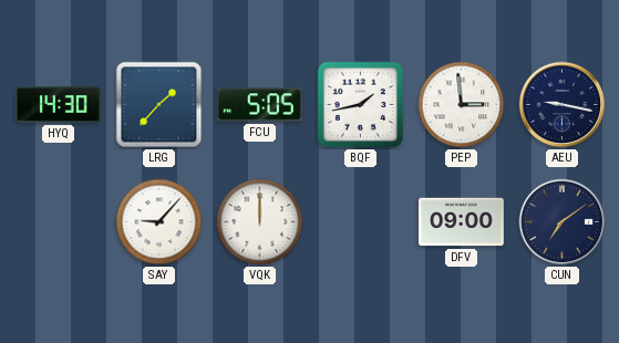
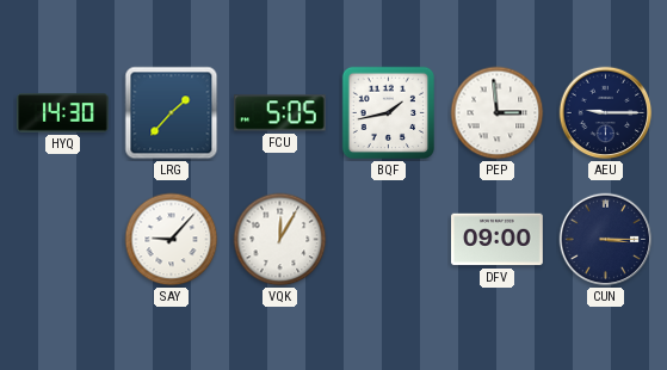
AEU: 9:17 -> 9:15
VQK: 12:00 -> 12:05
CUN: 7:09 -> 3:15
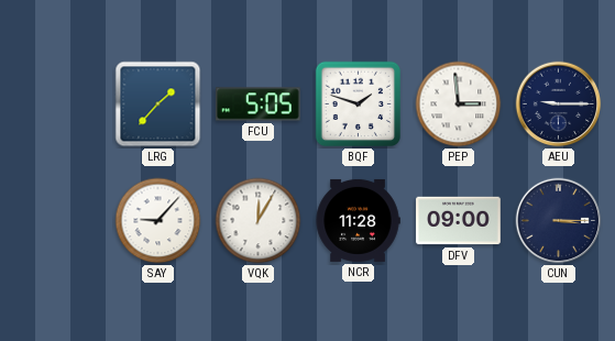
HYQ: 14:30 -> none
BQF: 1:43 -> 1:48
NCR: none -> 11:28
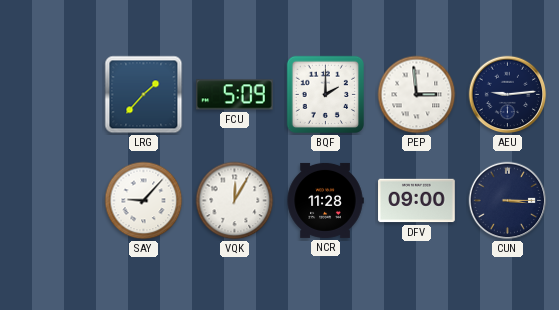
FCU: 5:05 -> 5:09
BQF: 1:48 -> 2:00
AEU: 9:15 -> 9:14
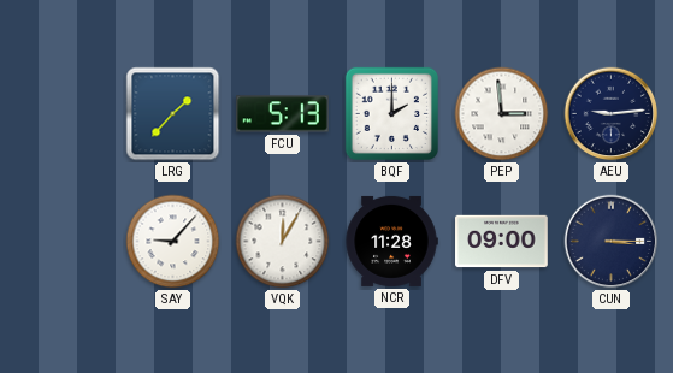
FCU: 5:09 -> 5:13
